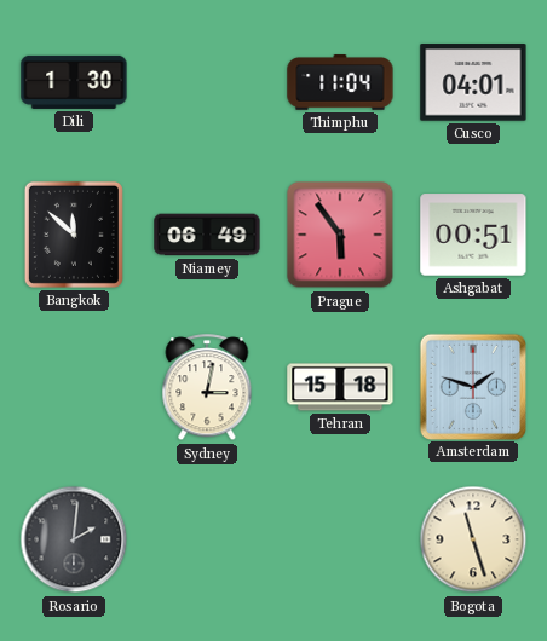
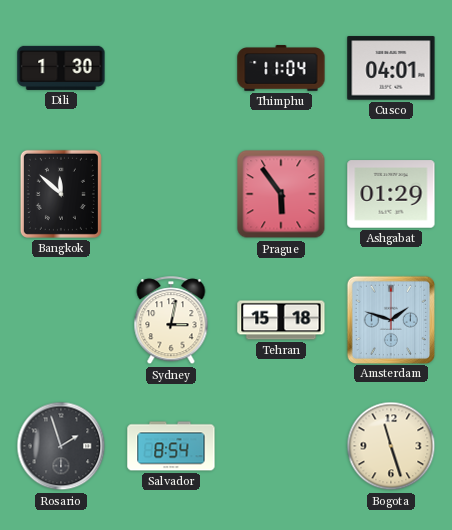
Niamey: 06:49 -> none
Ashgabat: 00:51 -> 01:29
Rosario: 2:01 -> 1:57
Salvador: none -> 8:54
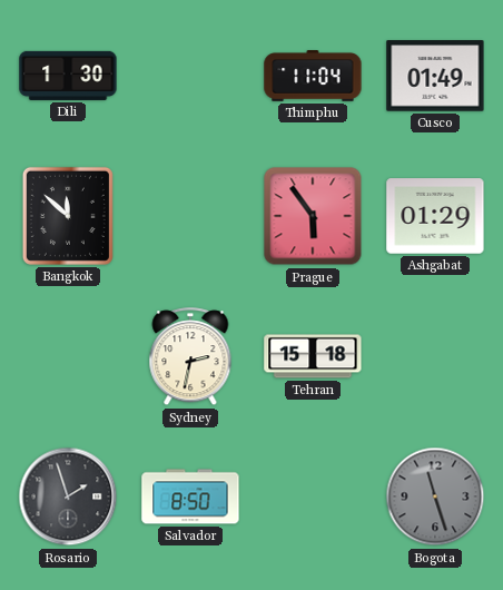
Cusco: 04:01 -> 01:49
Sydney: 3:02 -> 2:32
Amsterdam: 1:48 -> none
Salvador: 8:54 -> 8:50
Bogota dial: cream -> grey
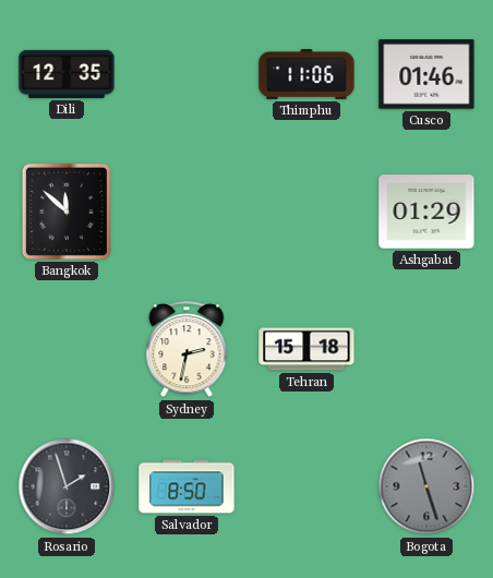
Dili: 1:30 -> 12:35
Thimphu: 11:04 -> 11:06
Cusco: 01:49 -> 01:46
Prague: 5:54 -> none
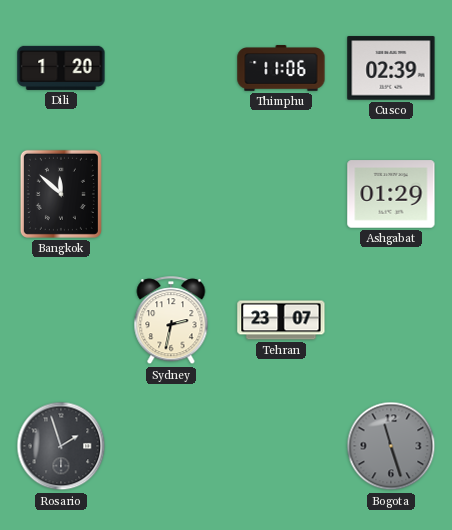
Dili: 12:35 -> 1:20
Cusco: 01:46 -> 02:39
Tehran: 15:18 -> 23:07
Salvador: 8:50 -> none
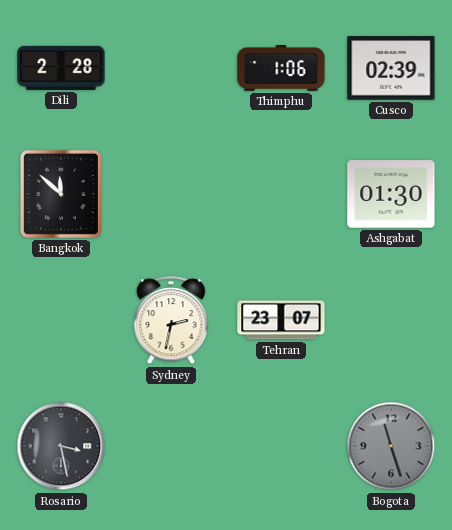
Dili: 1:20 -> 2:28
Thimphu: 11:06 -> 1:06
Ashgabat: 01:29 -> 01:30
Rosario: 1:57 -> 3:28
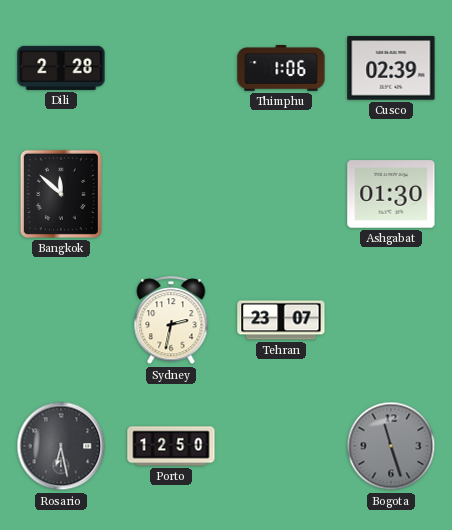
Rosario: 3:28 -> 6:28
Porto: none -> 12:50
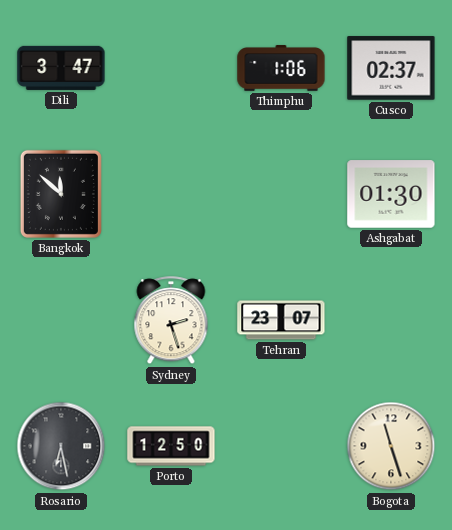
Dili: 2:28 -> 3:47
Cusco: 02:39 -> 02:37
Sydney: 2:32 -> 2:27
Bogota dial: grey -> cream
